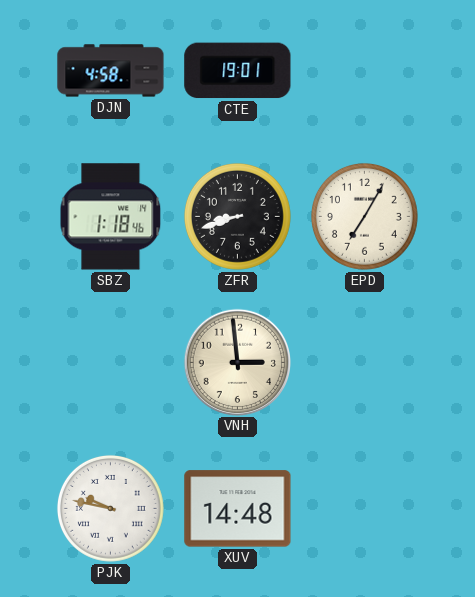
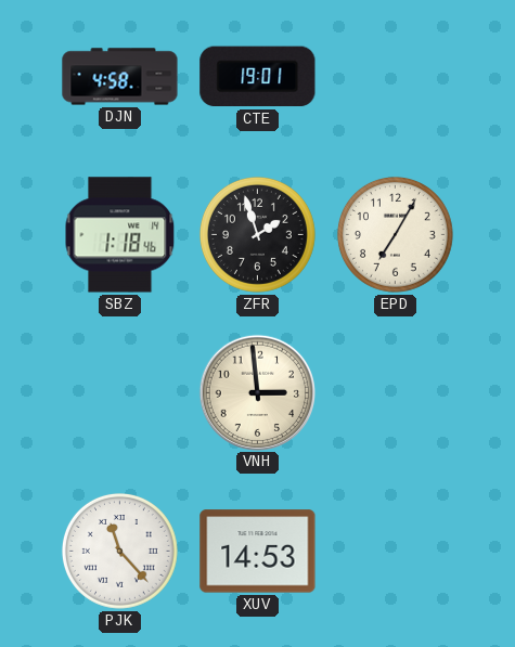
ZFR: 8:42 -> 1:57
PJK: 9:47 -> 11:23
XUV: 14:48 -> 14:53
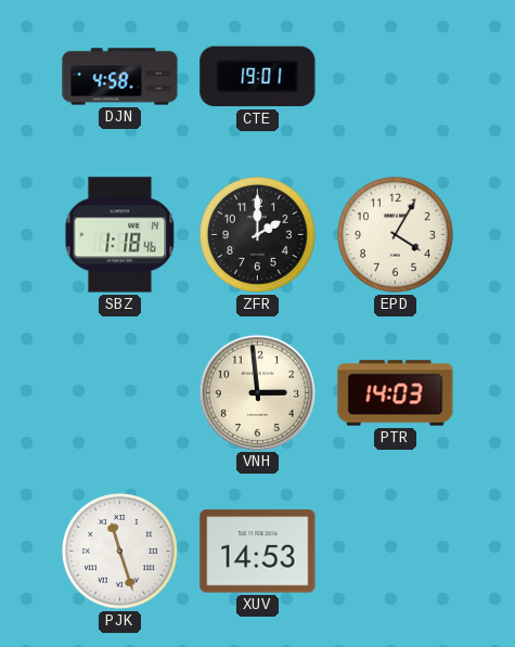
ZFR: 1:57 -> 2:00
EPD: 7:05 -> 4:05
PTR: none -> 14:03
PJK: 11:23 -> 11:27
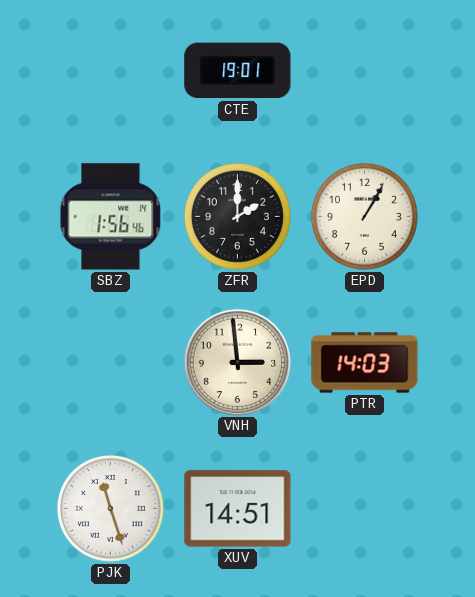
DJN: 4:58 -> none
SBZ: 1:18 -> 1:56
EPD: 4:05 -> 1:05
XUV: 14:53 -> 14:51
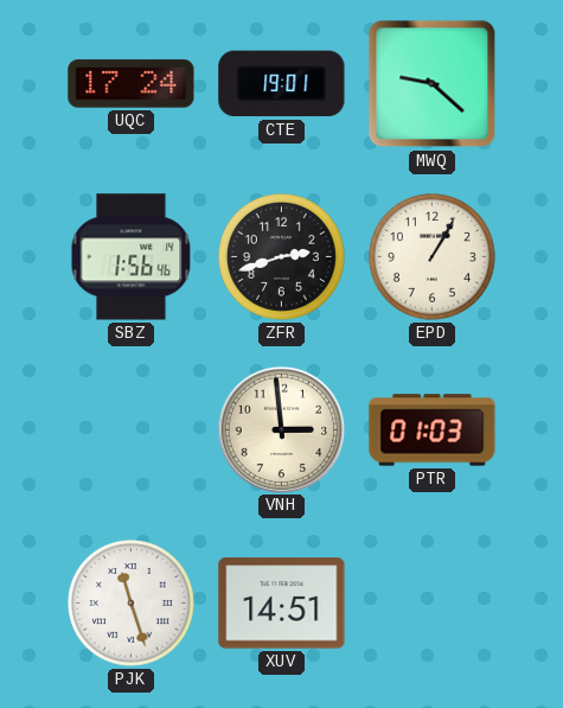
UQC: none -> 17:24
MWQ: none -> 9:22
ZFR: 2:00 -> 2:42
PTR: 14:03 -> 01:03
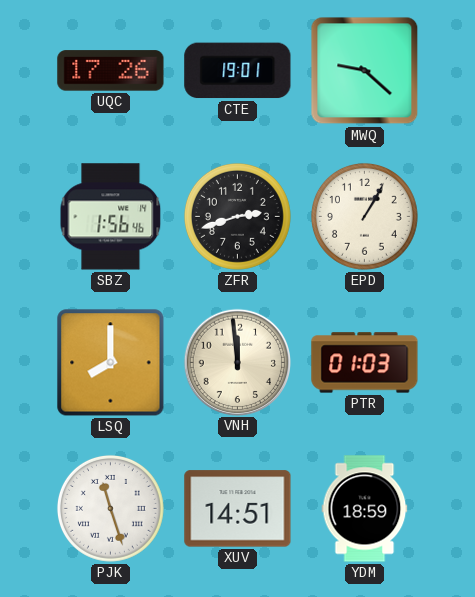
UQC: 17:24 -> 17:26
LSQ: none -> 8:00
VNH: 2:59 -> 11:59
YDM: none -> 18:59
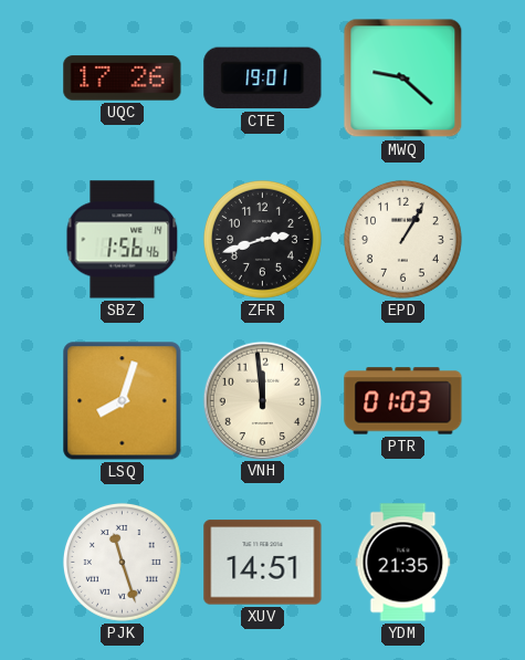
LSQ: 8:00 -> 8:03
YDM: 18:59 -> 21:35
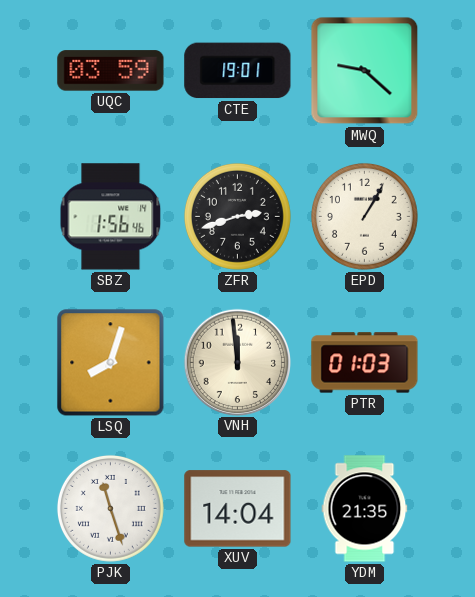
UQC: 17:26 -> 03:59
XUV: 14:51 -> 14:04
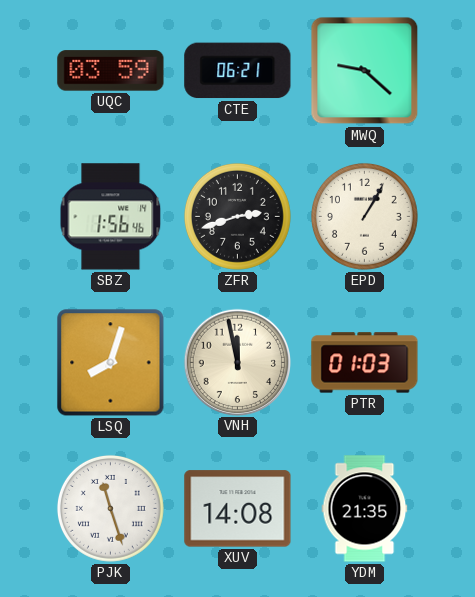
CTE: 19:01 -> 06:21
VNH: 11:59 -> 11:58
XUV: 14:04 -> 14:08
